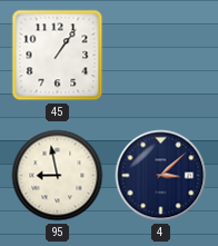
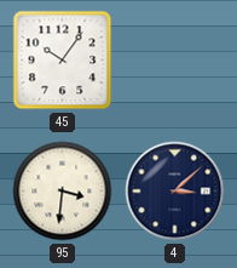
45: 1:06 -> 10:06
95: 8:58 -> 3:31
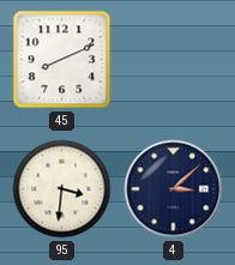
45: 10:06 -> 8:11
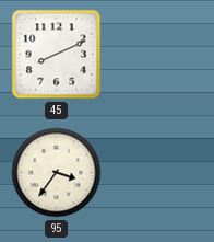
95: 3:31 -> 3:36
4: 3:08 -> none
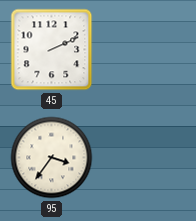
45: 8:11 -> 2:11
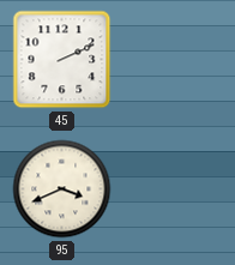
95: 3:36 -> 3:41
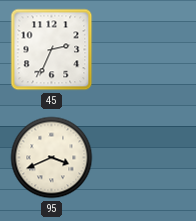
45: 2:11 -> 2:34
